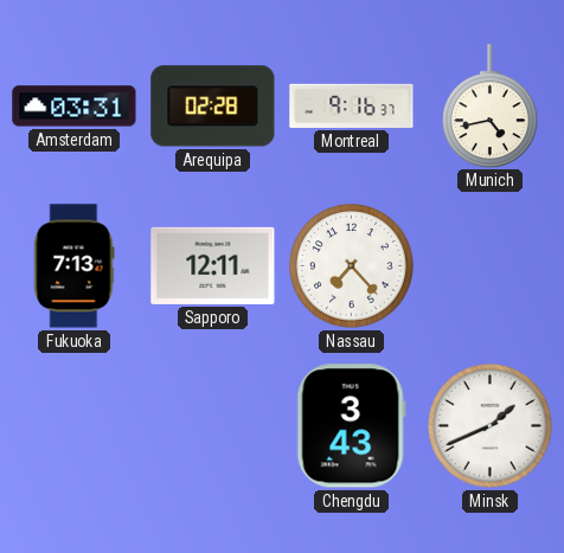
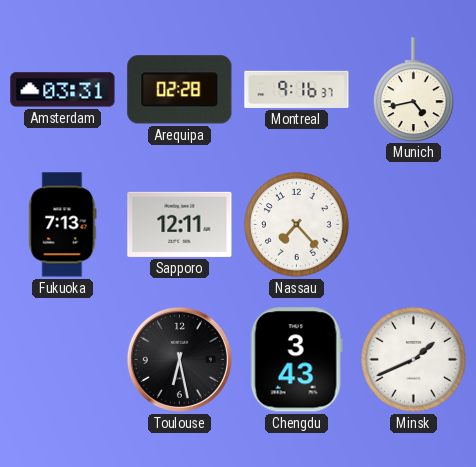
Toulouse: none -> 6:28
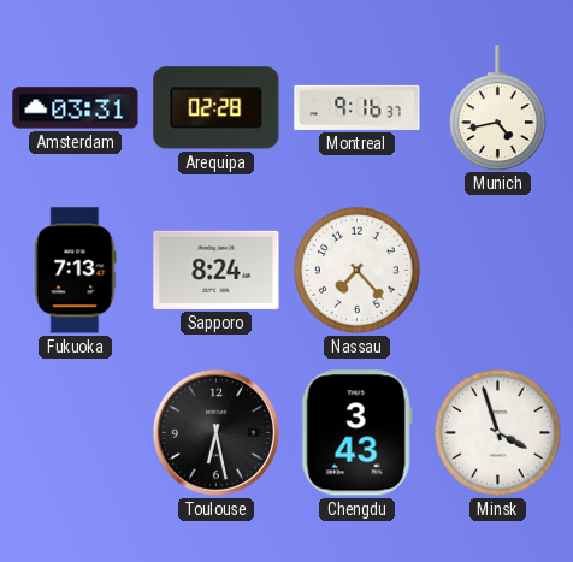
Sapporo: 12:11 -> 8:24
Minsk: 1:41 -> 3:57
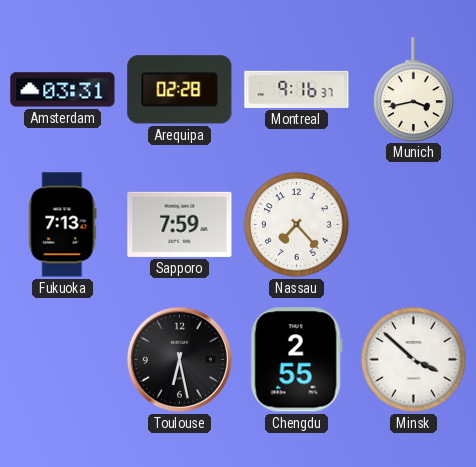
Munich: 4:43 -> 3:43
Sapporo: 8:24 -> 7:59
Chengdu: 3:43 -> 2:55
Minsk: 3:57 -> 3:52
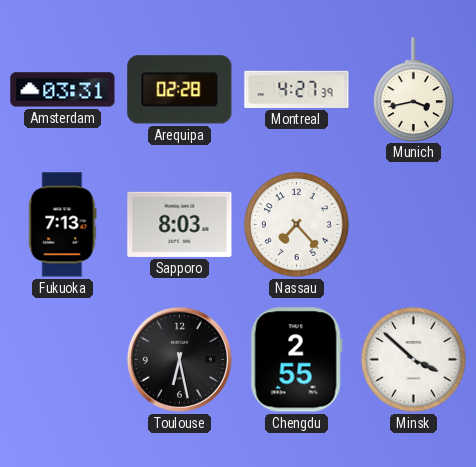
Montreal: 9:16 -> 4:27
Sapporo: 7:59 -> 8:03
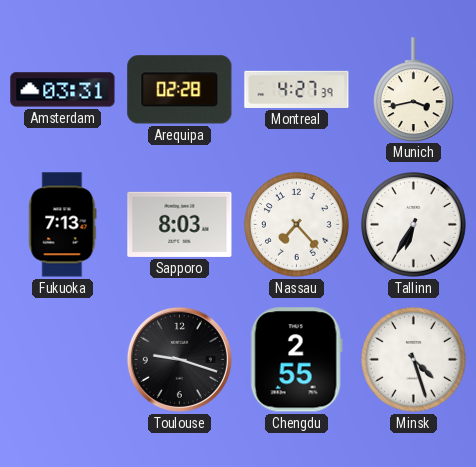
Tallinn: none -> 6:35
Toulouse: 6:28 -> 9:18
Minsk: 3:52 -> 4:27
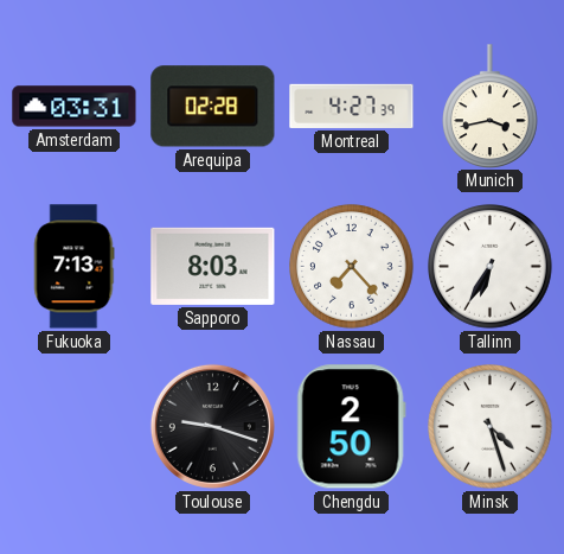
Chengdu: 2:55 -> 2:50
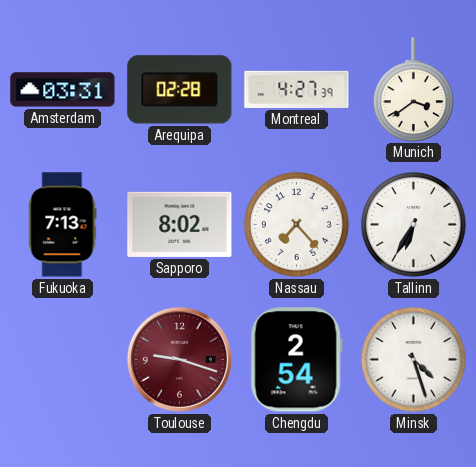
Munich: 3:43 -> 3:39
Sapporo: 8:03 -> 8:02
Toulouse dial: black -> burgundy
Chengdu: 2:50 -> 2:54
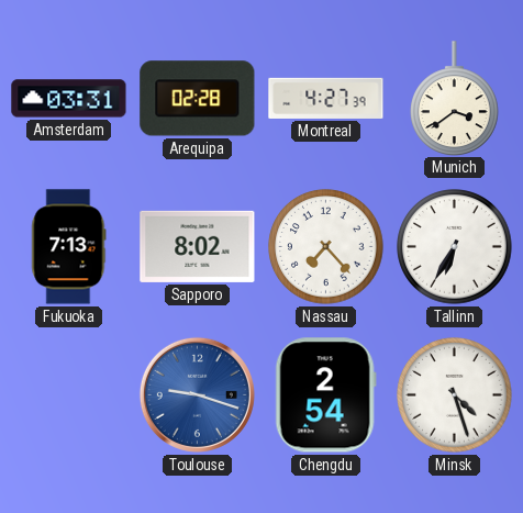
Toulouse dial: burgundy -> blue
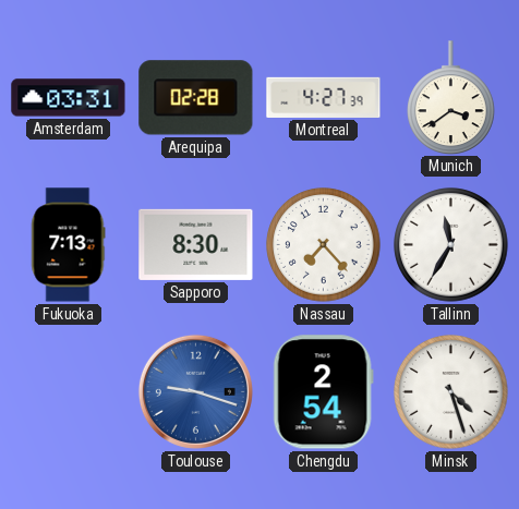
Sapporo: 8:02 -> 8:30
Tallinn: 6:35 -> 11:35
